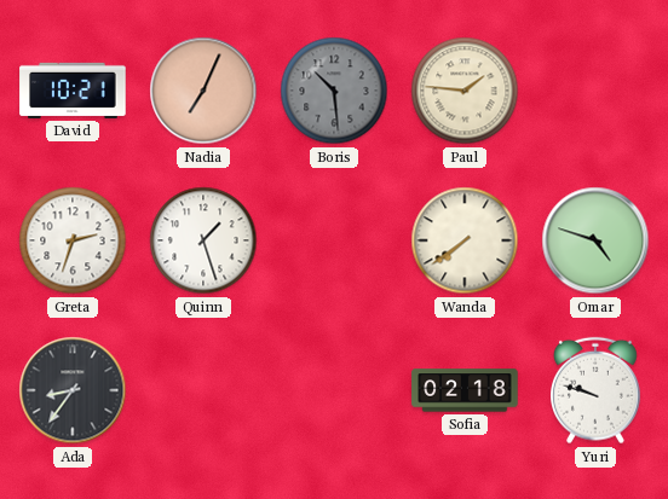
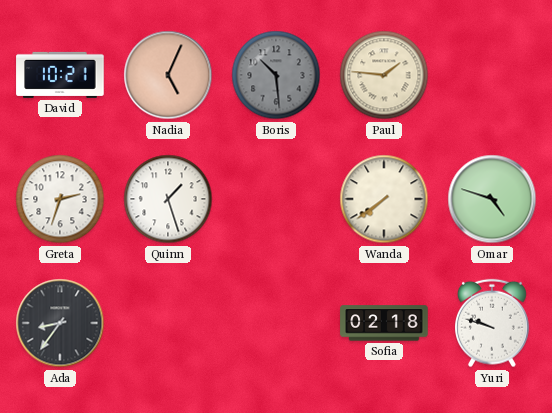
Nadia: 7:04 -> 5:04
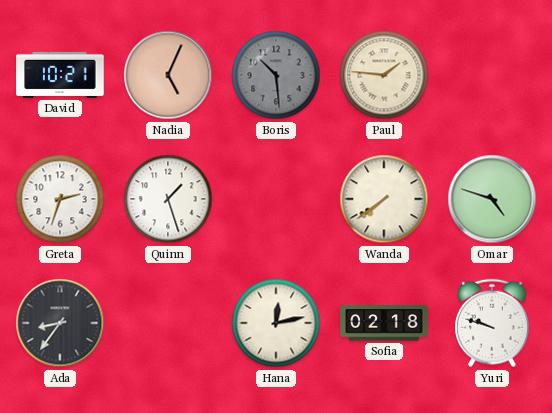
Hana: none -> 12:13
